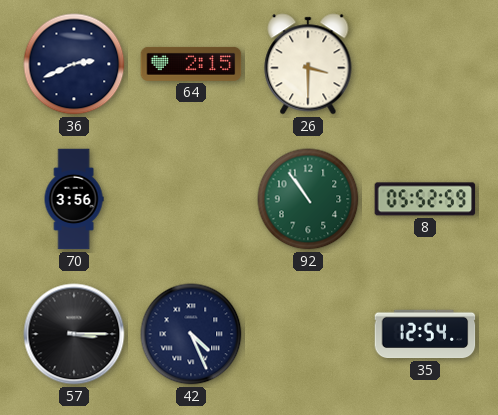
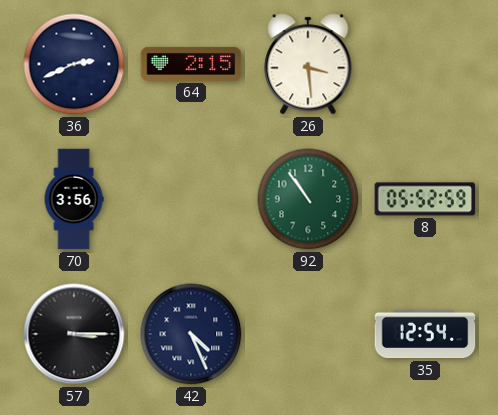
26: 3:30 -> 3:29
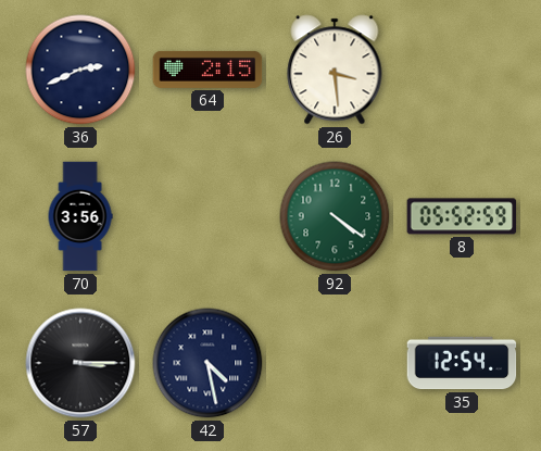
92: 10:54 -> 4:21
42: 4:26 -> 4:28
